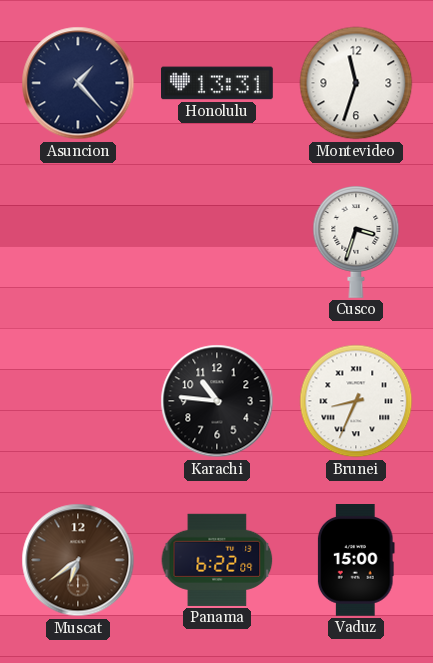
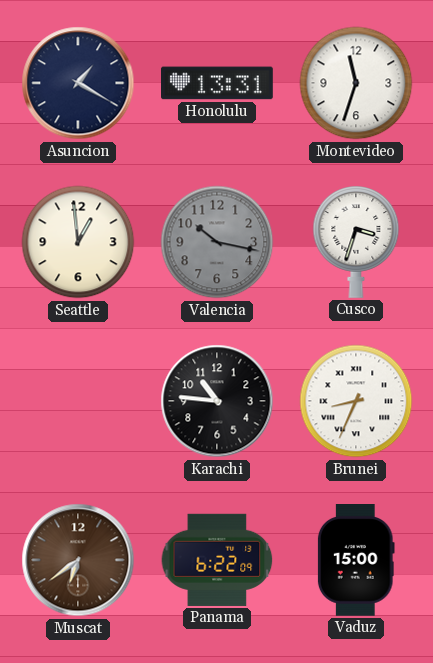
Asuncion: 1:23 -> 1:20
Seattle: none -> 12:59
Valencia: none -> 10:17
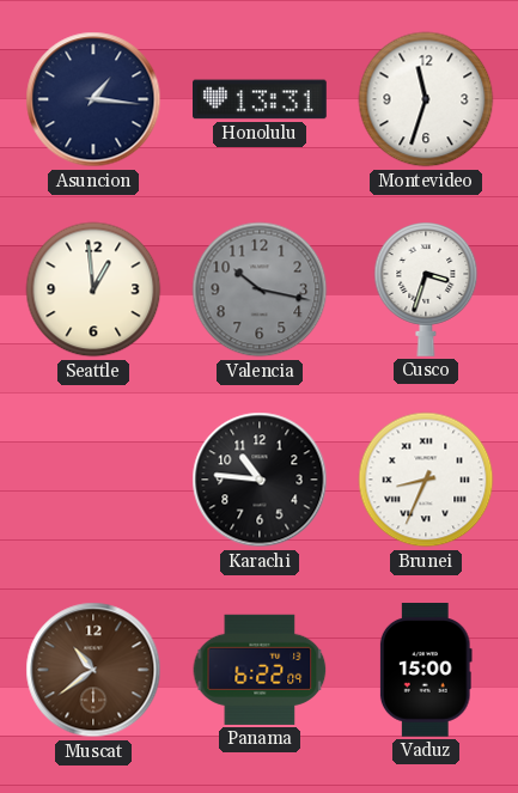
Asuncion: 1:20 -> 1:16
Muscat: 6:39 -> 10:39
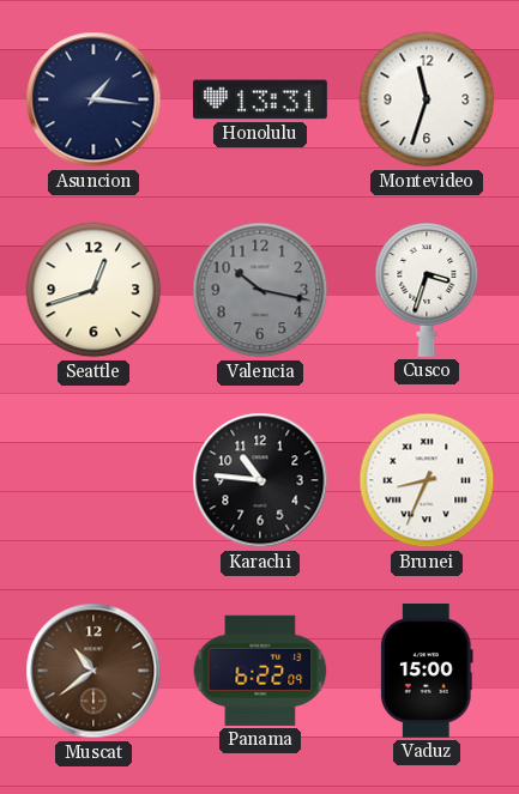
Seattle: 12:59 -> 12:42
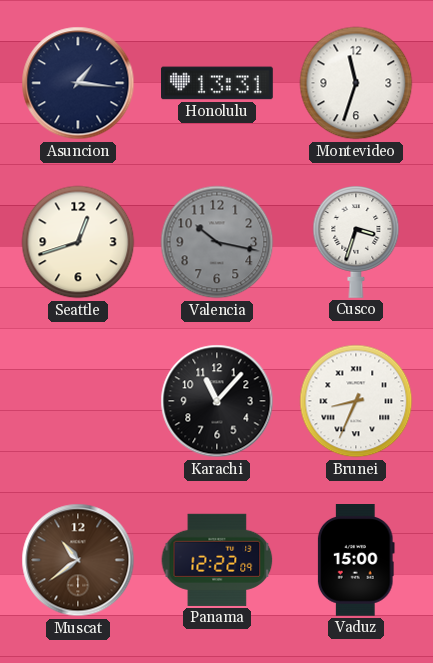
Karachi: 10:46 -> 11:07
Panama: 6:22 -> 12:22
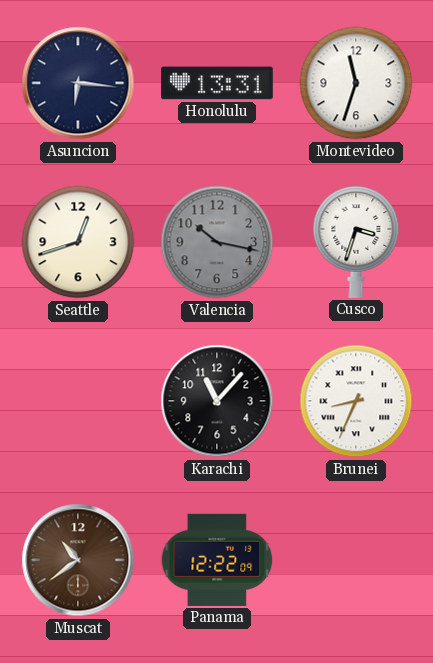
Asuncion: 1:16 -> 6:16
Vaduz: 15:00 -> none
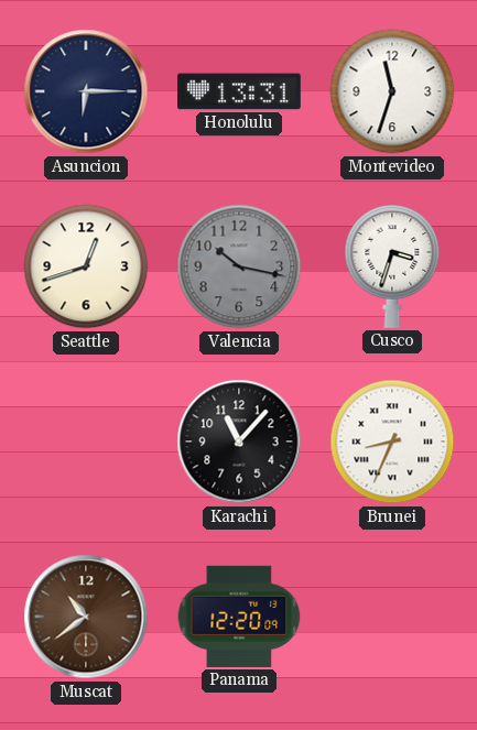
Asuncion: 6:16 -> 6:15
Panama: 12:22 -> 12:20
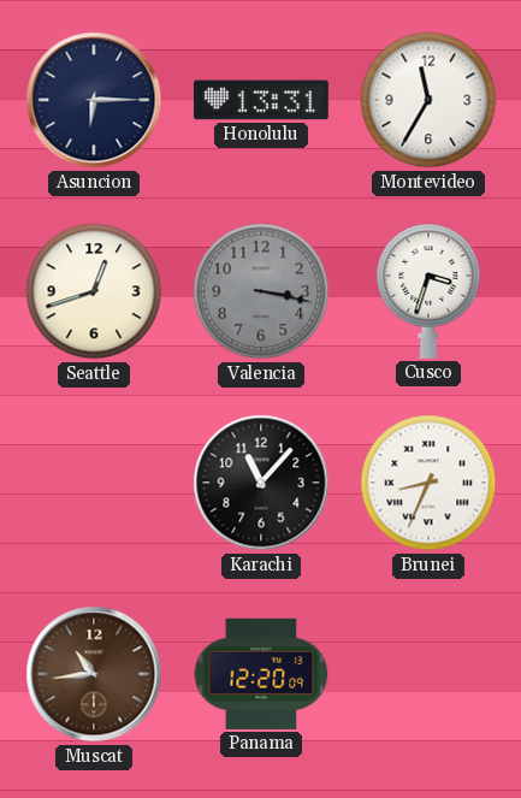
Montevideo: 11:33 -> 11:35
Valencia: 10:17 -> 3:17
Muscat: 10:39 -> 10:44
